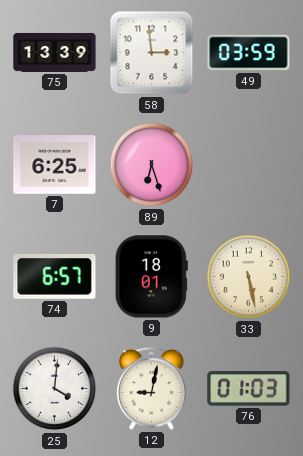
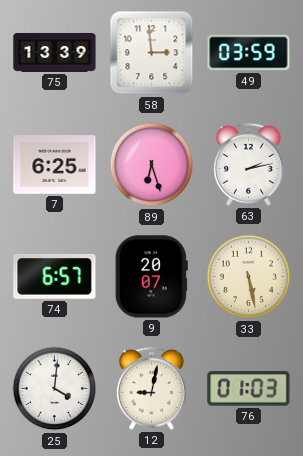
63: none -> 2:13
9: 18:01 -> 20:07
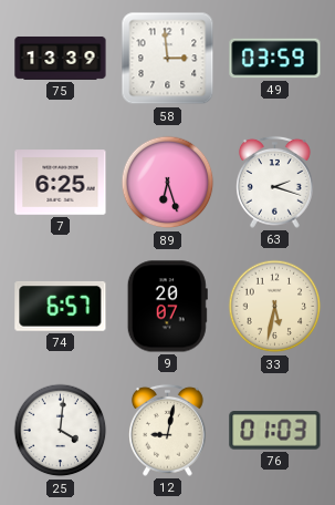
63: 2:13 -> 2:18
33: 5:28 -> 5:32
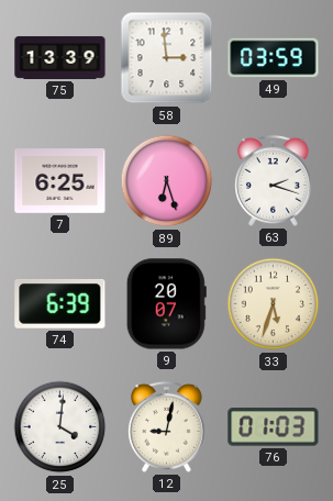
74: 6:57 -> 6:39
33: 5:32 -> 5:33
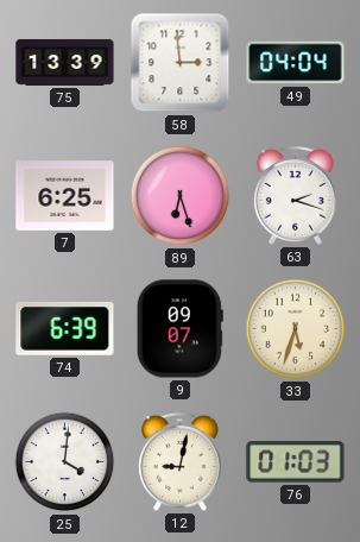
49: 03:59 -> 04:04
9: 20:07 -> 09:07
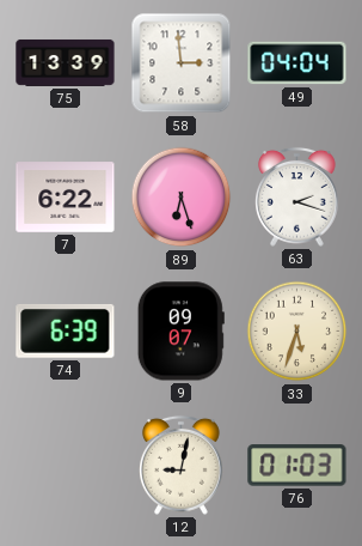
7: 6:25 -> 6:22
25: 4:01 -> none
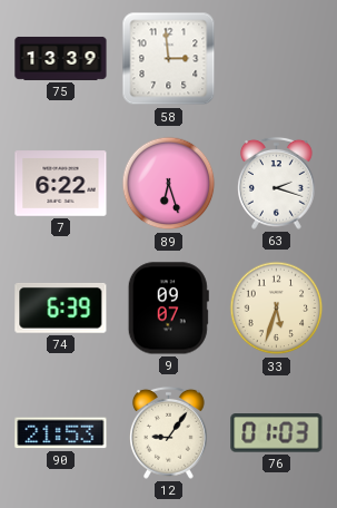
49: 04:04 -> none
90: none -> 21:53
12: 9:02 -> 9:06
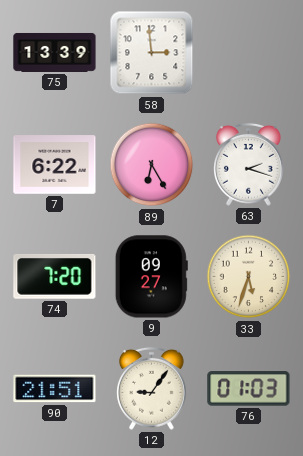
89: 6:27 -> 6:25
74: 6:39 -> 7:20
9: 09:07 -> 09:27
90: 21:53 -> 21:51
